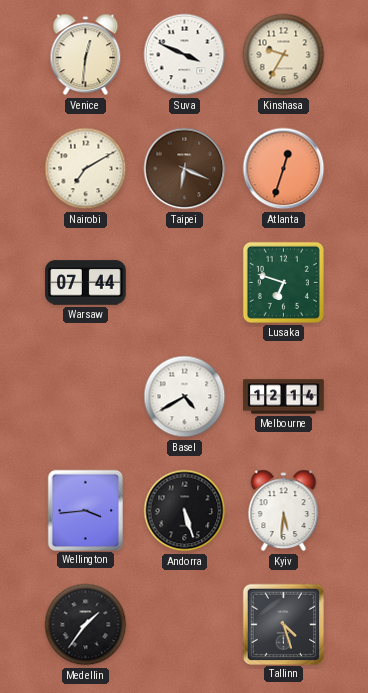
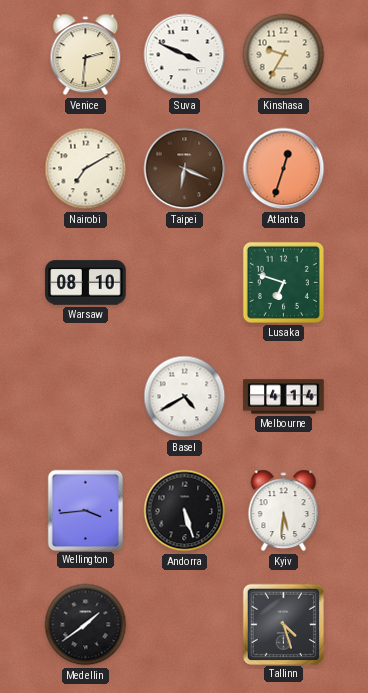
Venice: 12:31 -> 2:31
Warsaw: 07:44 -> 08:10
Melbourne: 12:14 -> 4:14
Medellin: 1:36 -> 1:39
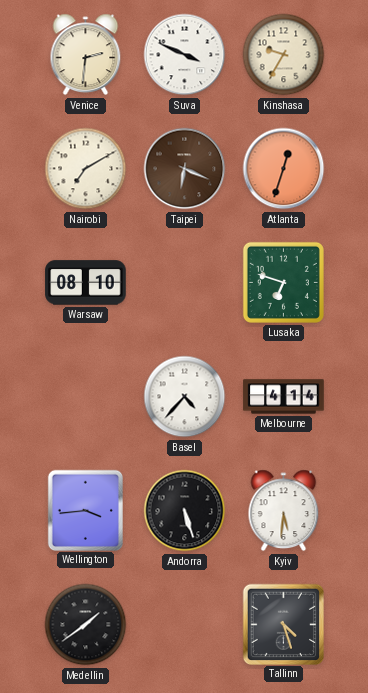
Basel: 4:40 -> 4:37
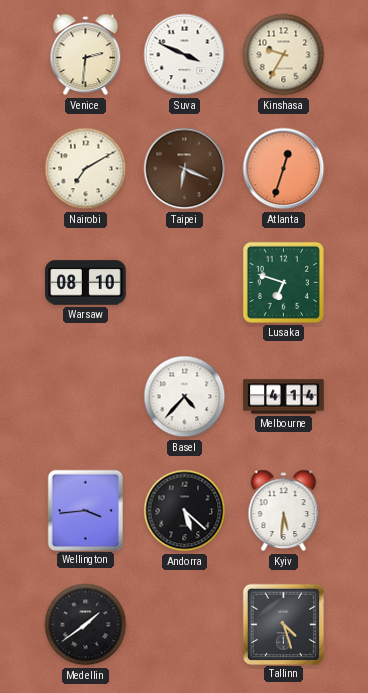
Andorra: 5:27 -> 5:22
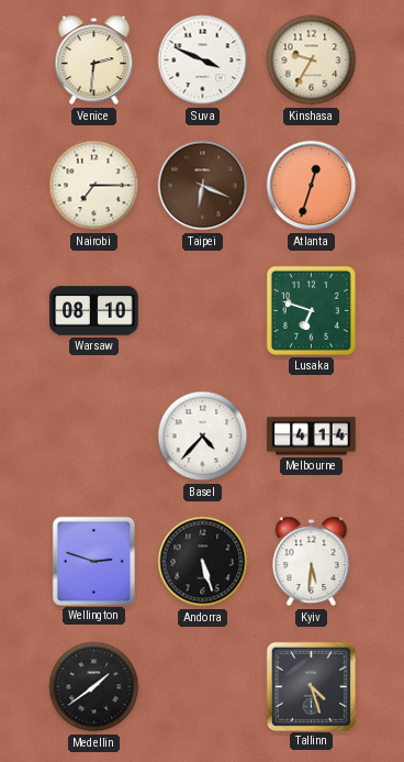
Nairobi: 7:10 -> 7:15
Wellington: 3:44 -> 2:48
Andorra: 5:22 -> 5:27
